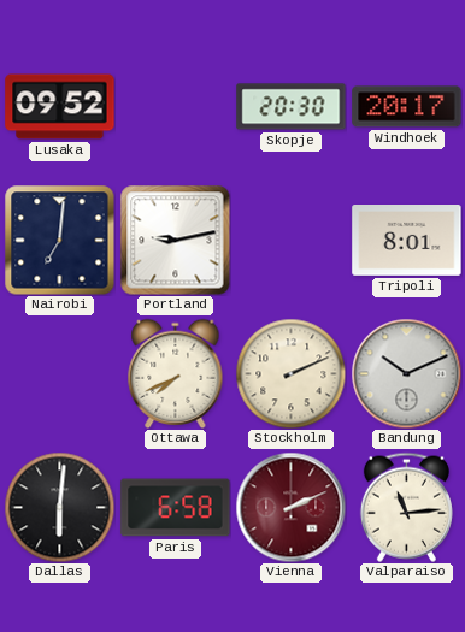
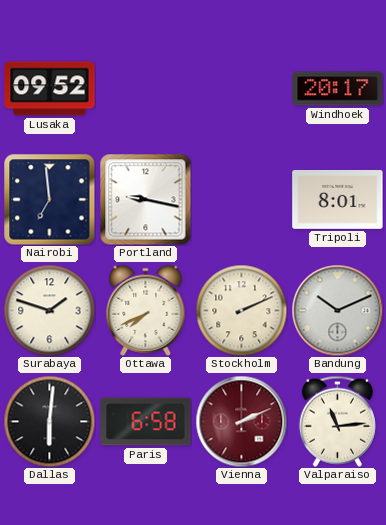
Skopje: 20:30 -> none
Nairobi: 7:01 -> 6:59
Portland: 9:13 -> 9:17
Surabaya: none -> 1:48
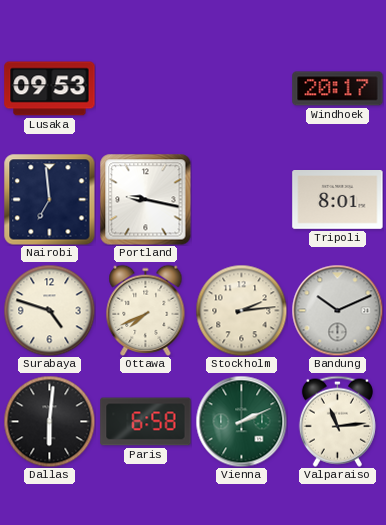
Lusaka: 09:52 -> 09:53
Surabaya: 1:48 -> 4:48
Stockholm: 2:11 -> 2:14
Vienna dial: burgundy -> green
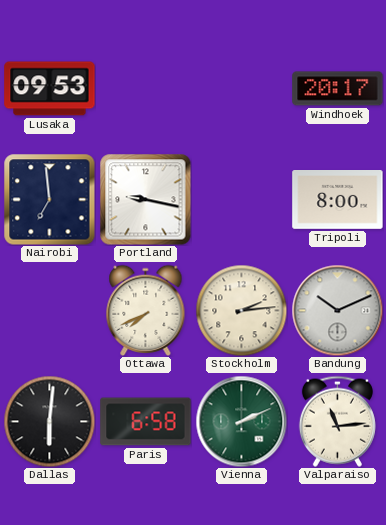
Tripoli: 8:01 -> 8:00
Surabaya: 4:48 -> none
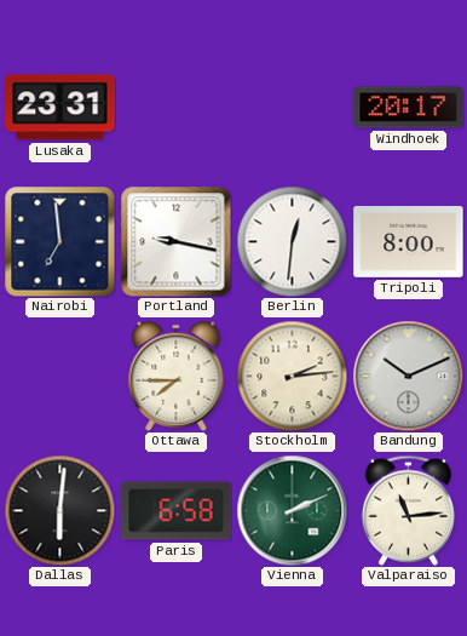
Lusaka: 09:53 -> 23:31
Berlin: none -> 12:31
Ottawa: 7:41 -> 7:45
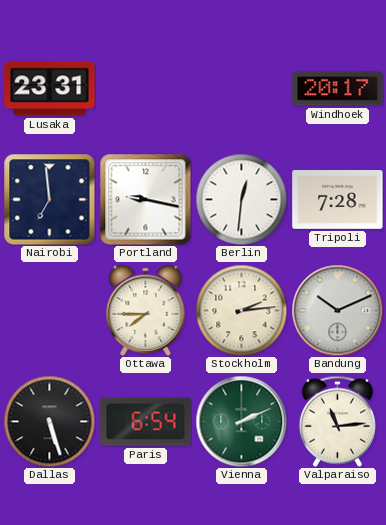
Tripoli: 8:00 -> 7:28
Dallas: 6:01 -> 5:27
Paris: 6:58 -> 6:54
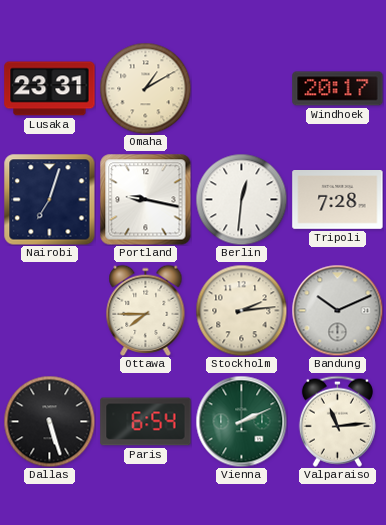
Omaha: none -> 1:10
Nairobi: 6:59 -> 7:03
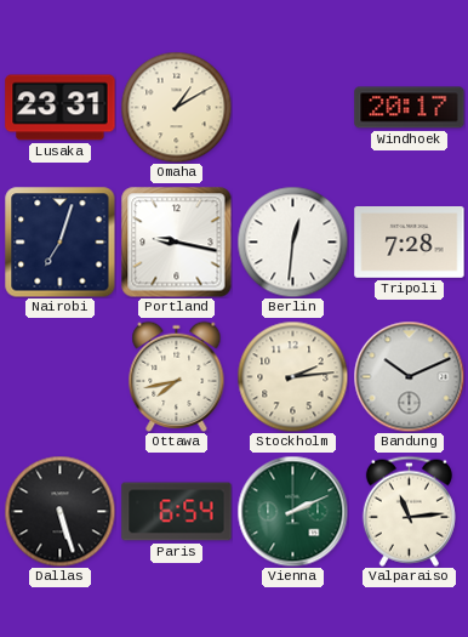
Ottawa: 7:45 -> 7:43
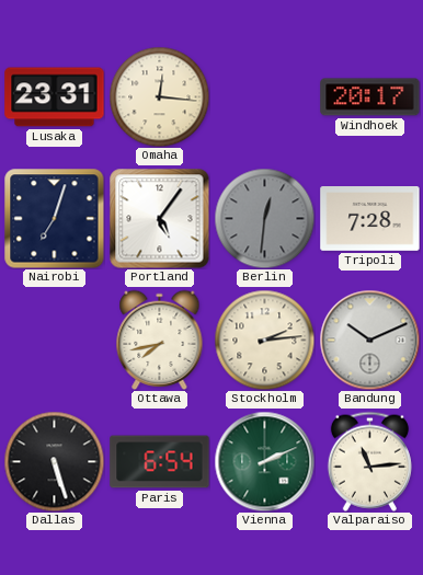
Omaha: 1:10 -> 12:16
Portland: 9:17 -> 5:06
Berlin dial: white -> grey
